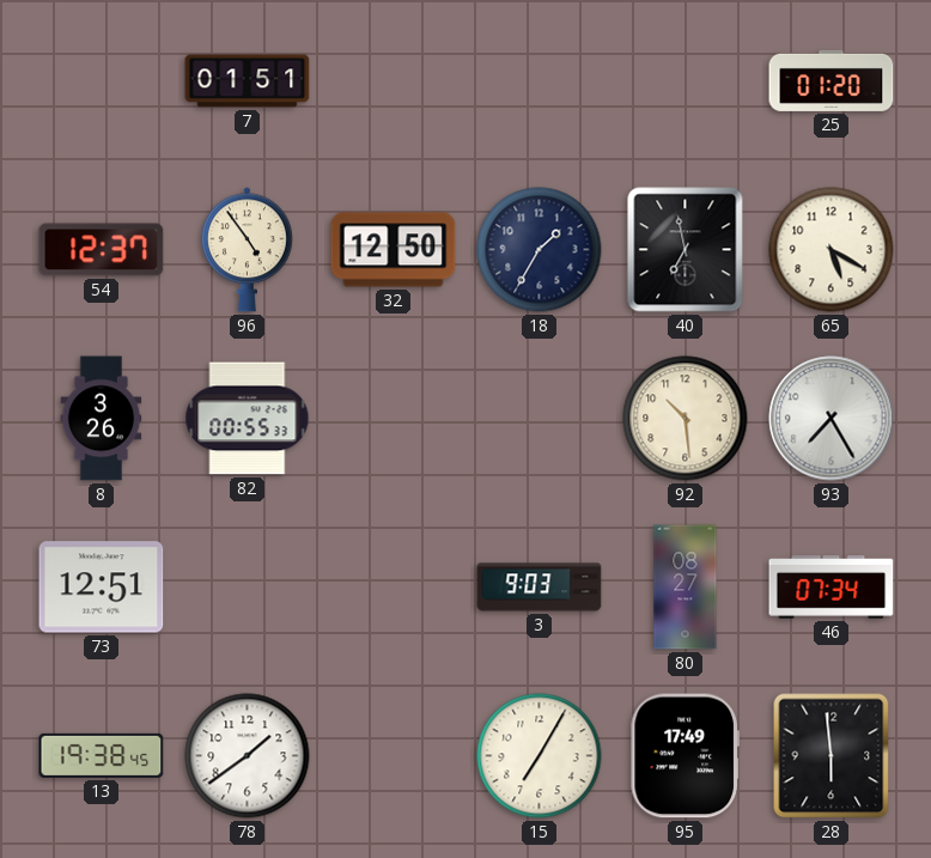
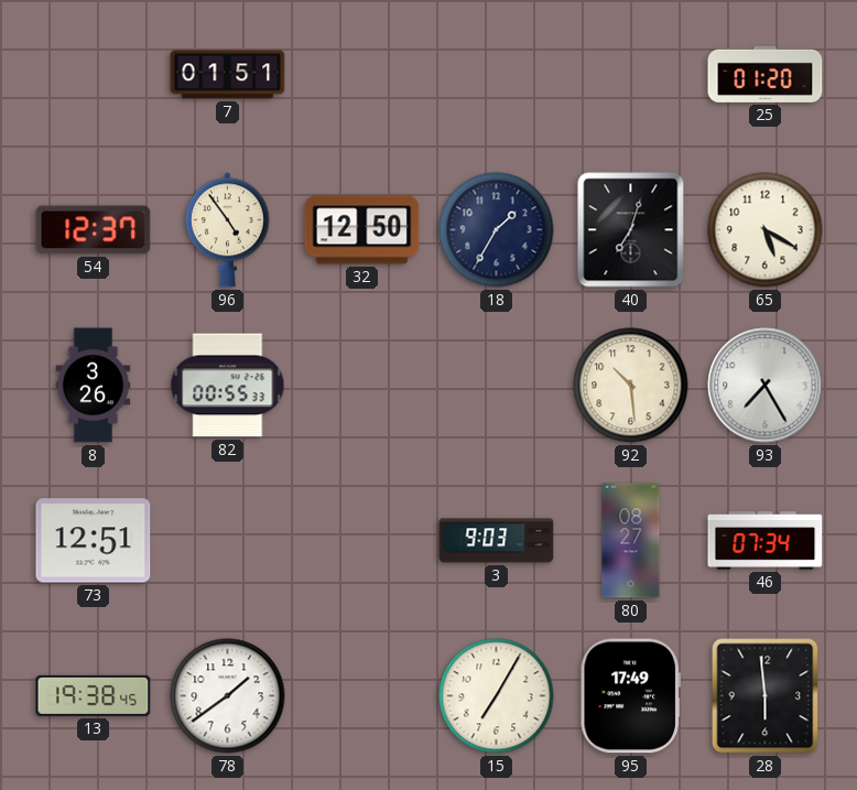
40: 6:58 -> 7:03
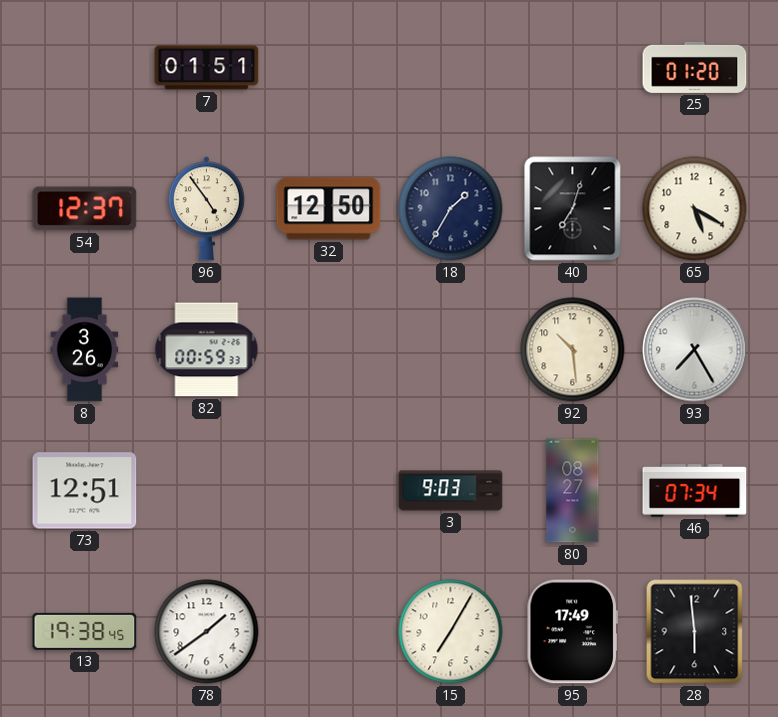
82: 00:55 -> 00:59
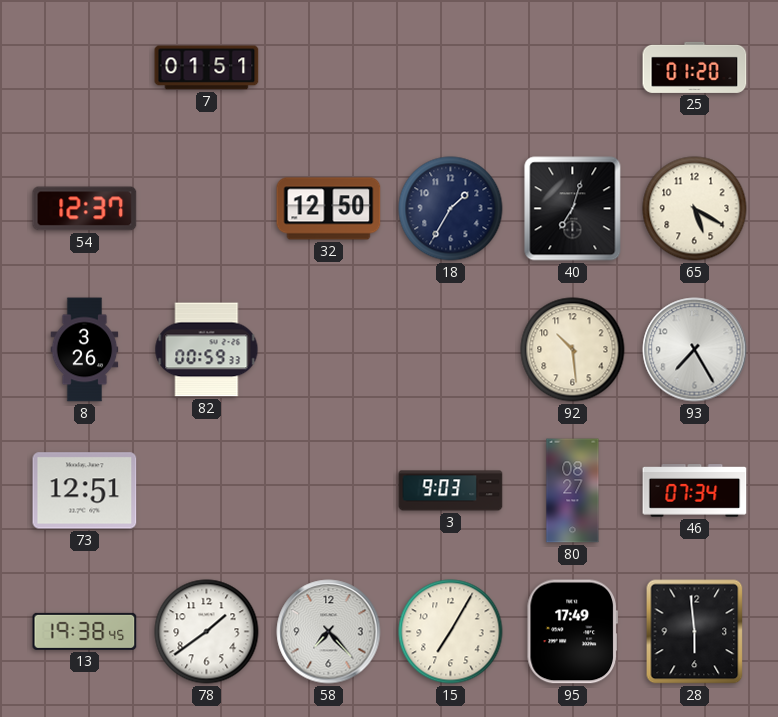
96: 4:54 -> none
58: none -> 7:23
